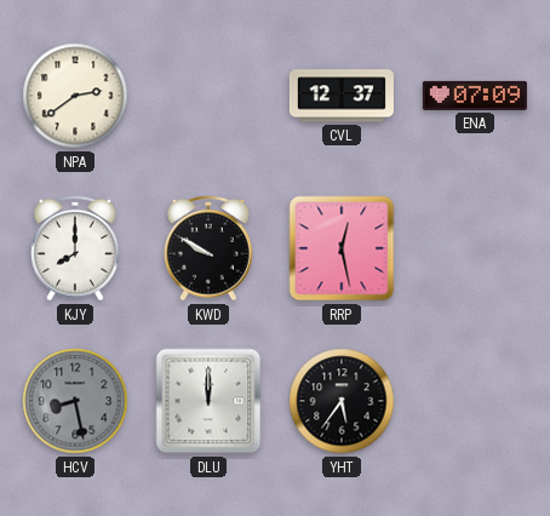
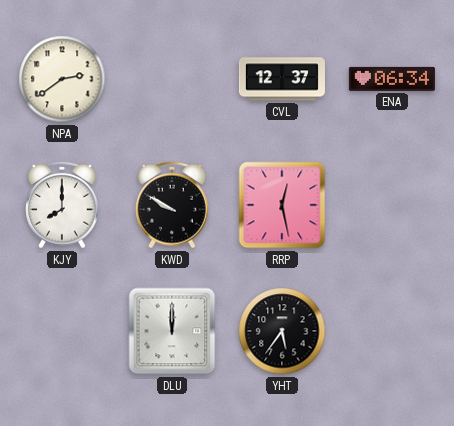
ENA: 07:09 -> 06:34
HCV: 8:28 -> none
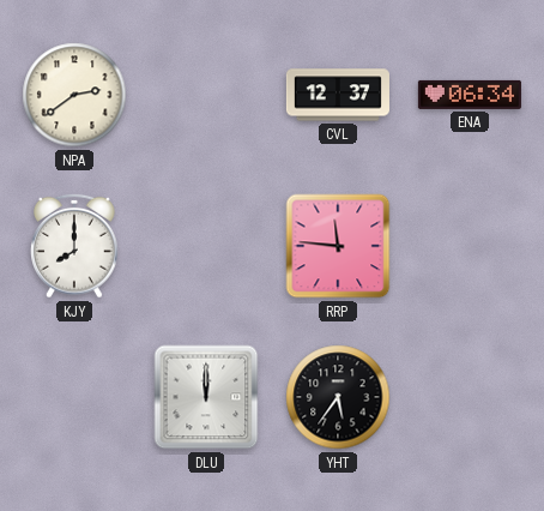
KWD: 9:50 -> none
RRP: 12:28 -> 11:46
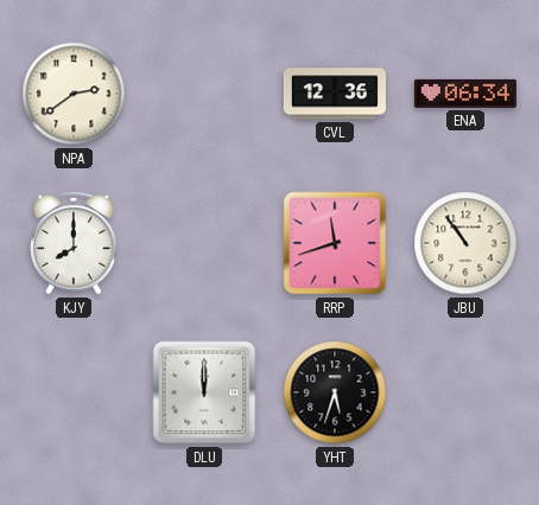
CVL: 12:37 -> 12:36
RRP: 11:46 -> 11:42
JBU: none -> 10:54
YHT: 5:36 -> 5:33
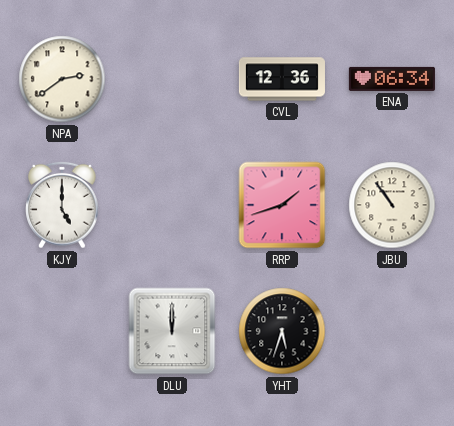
KJY: 8:00 -> 5:00
RRP: 11:42 -> 1:42
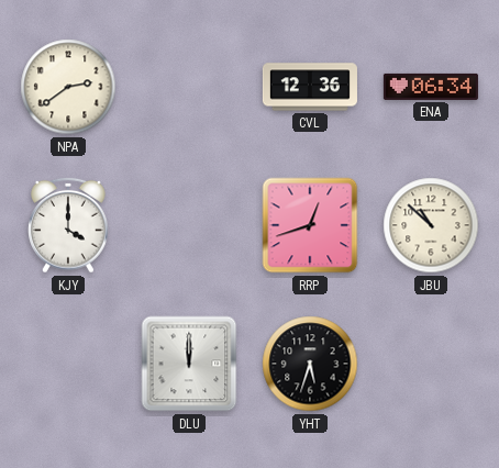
KJY: 5:00 -> 4:00
RRP: 1:42 -> 12:42
JBU: 10:54 -> 10:52
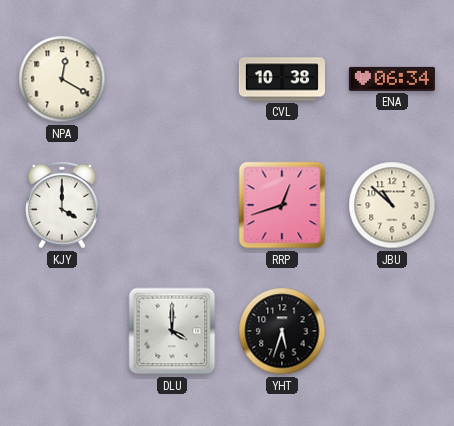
NPA: 2:39 -> 12:20
CVL: 12:36 -> 10:38
DLU: 12:00 -> 4:00
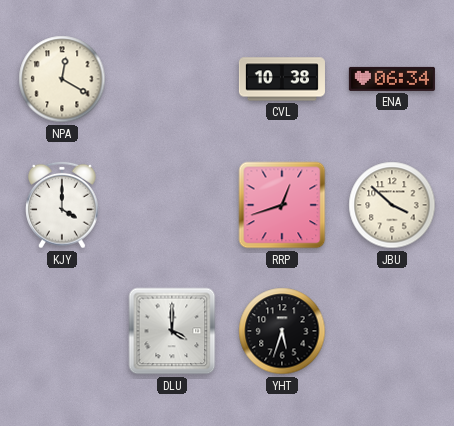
JBU: 10:52 -> 3:52
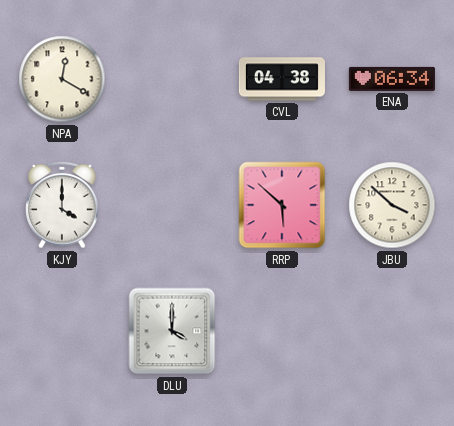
CVL: 10:38 -> 04:38
RRP: 12:42 -> 5:52
YHT: 5:33 -> none
